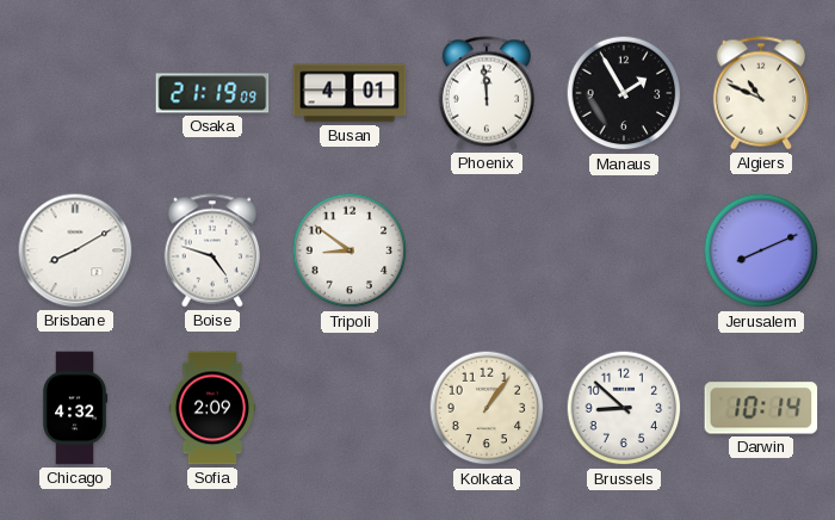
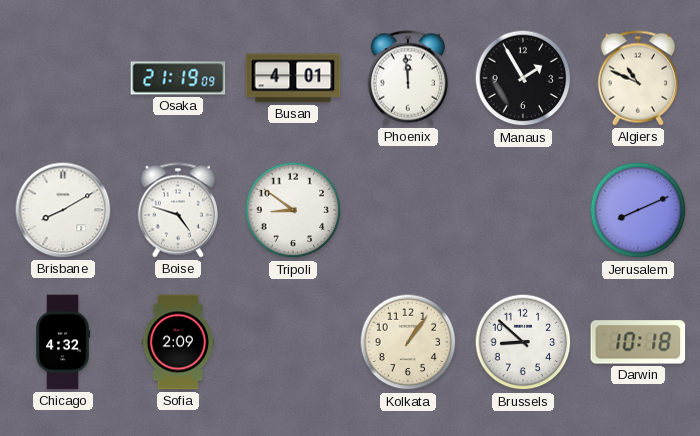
Darwin: 10:14 -> 10:18
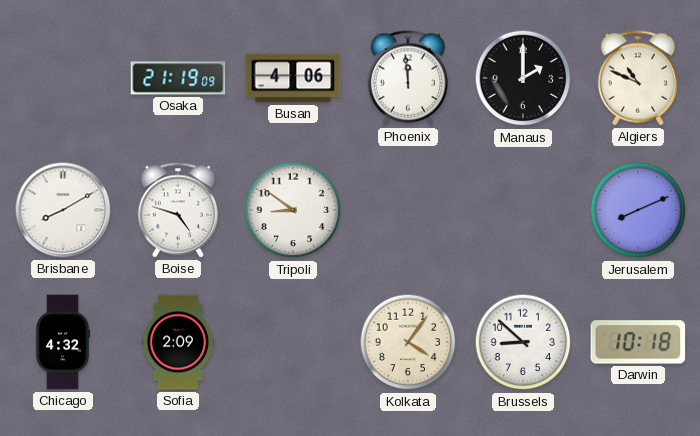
Busan: 4:01 -> 4:06
Manaus: 1:55 -> 2:00
Kolkata: 1:06 -> 4:06
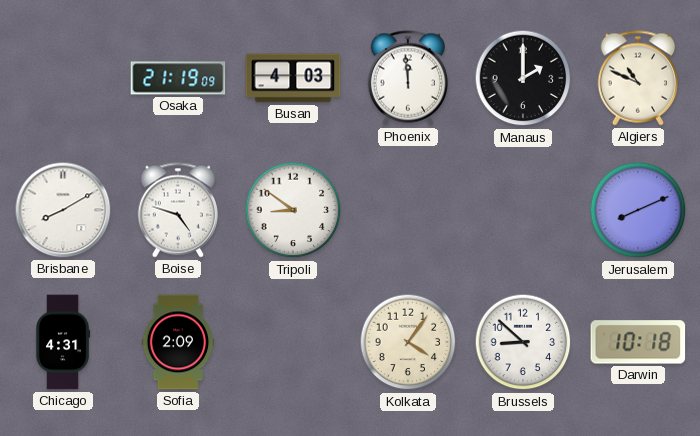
Busan: 4:06 -> 4:03
Chicago: 4:32 -> 4:31
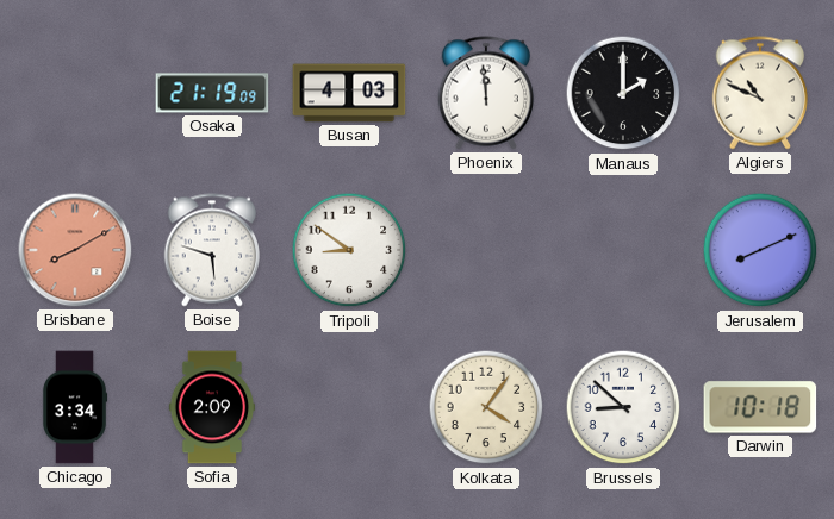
Brisbane dial: white -> salmon
Boise: 4:48 -> 5:48
Chicago: 4:31 -> 3:34
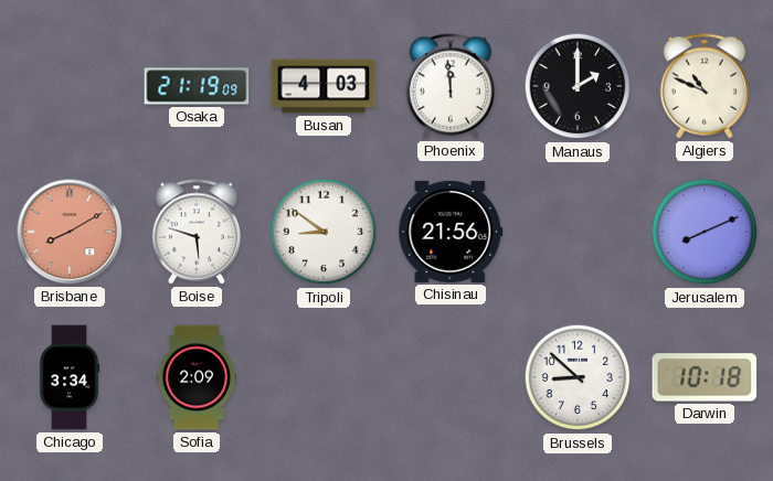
Chisinau: none -> 21:56
Kolkata: 4:06 -> none
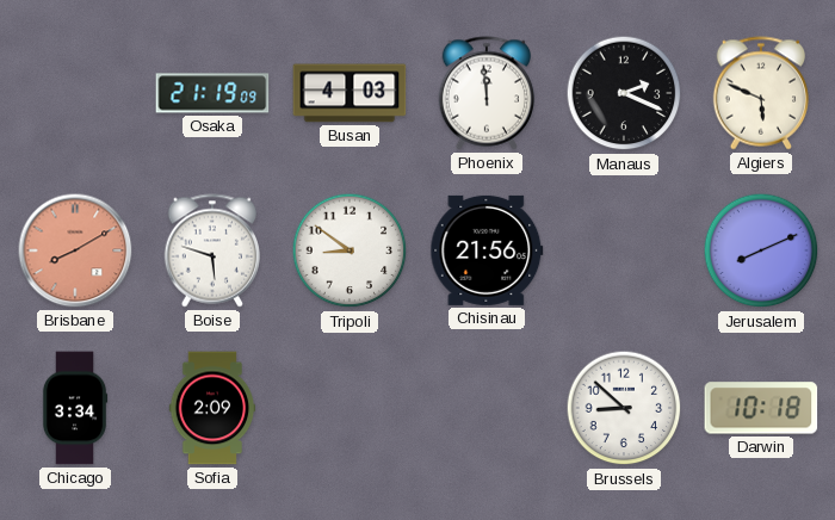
Manaus: 2:00 -> 2:19
Algiers: 10:49 -> 5:49
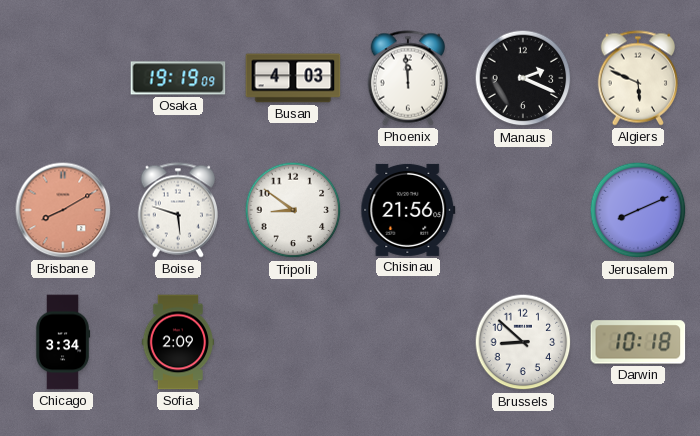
Osaka: 21:19 -> 19:19
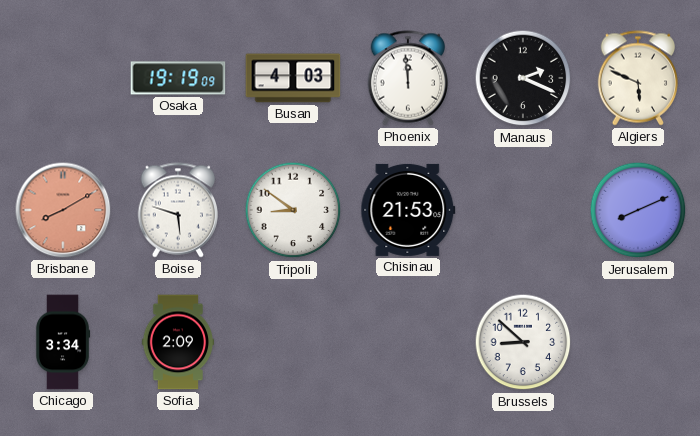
Chisinau: 21:56 -> 21:53
Darwin: 10:18 -> none
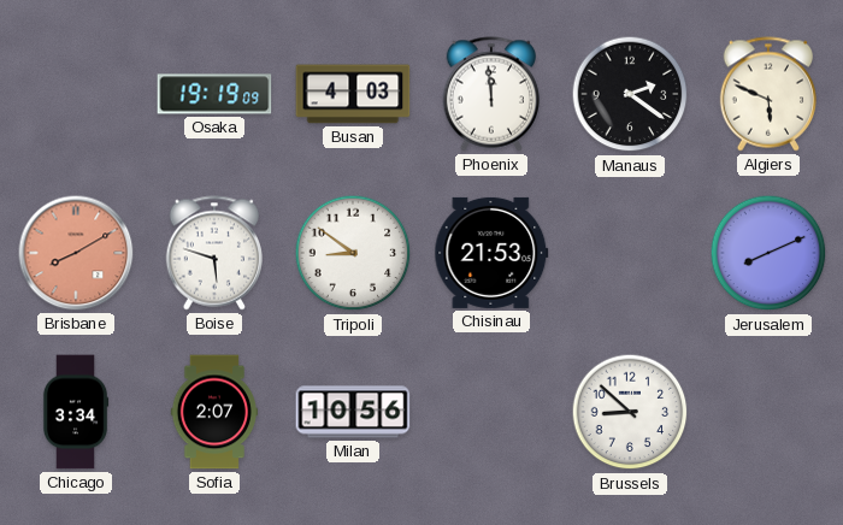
Manaus: 2:19 -> 2:21
Sofia: 2:09 -> 2:07
Milan: none -> 10:56
